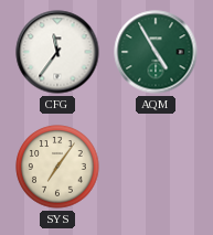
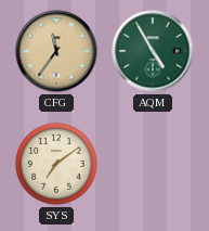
CFG dial: white -> champagne
SYS: 7:06 -> 7:09
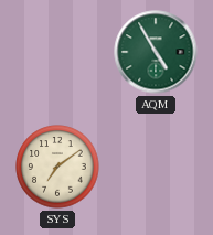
CFG: 11:36 -> none
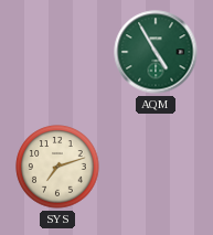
SYS: 7:09 -> 7:12
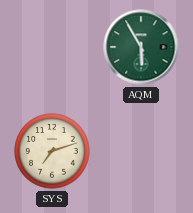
AQM: 4:55 -> 5:55
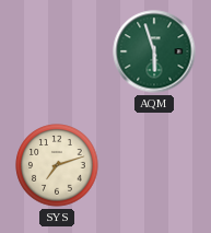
AQM: 5:55 -> 5:57
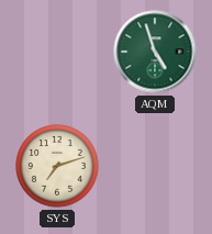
AQM: 5:57 -> 4:57
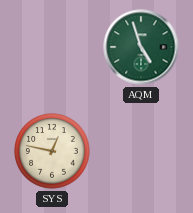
SYS: 7:12 -> 12:47
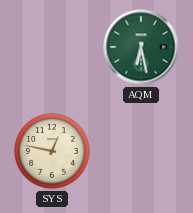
AQM: 4:57 -> 6:28
